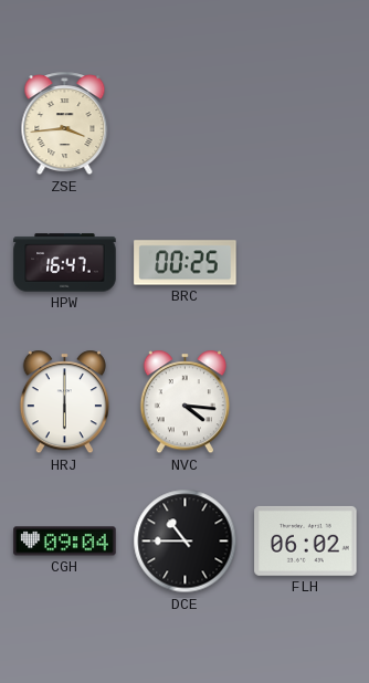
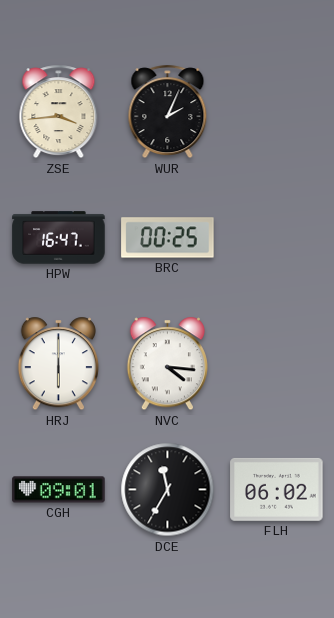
WUR: none -> 2:04
CGH: 09:04 -> 09:01
DCE: 10:45 -> 11:35
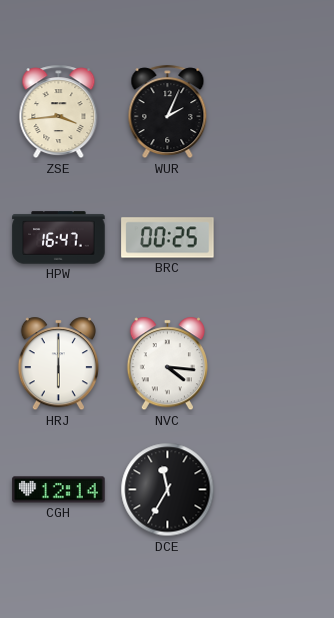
CGH: 09:01 -> 12:14
FLH: 06:02 -> none
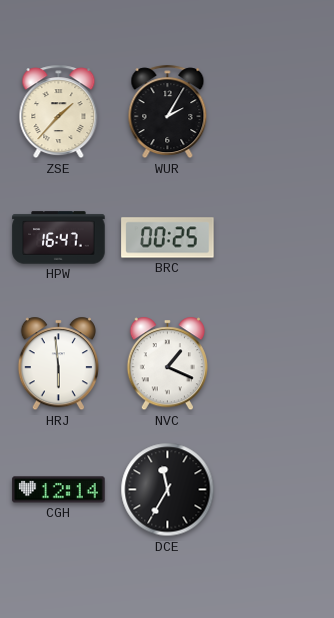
ZSE: 3:44 -> 1:37
WUR: 2:04 -> 2:05
HRJ: 6:00 -> 5:59
NVC: 4:16 -> 1:19
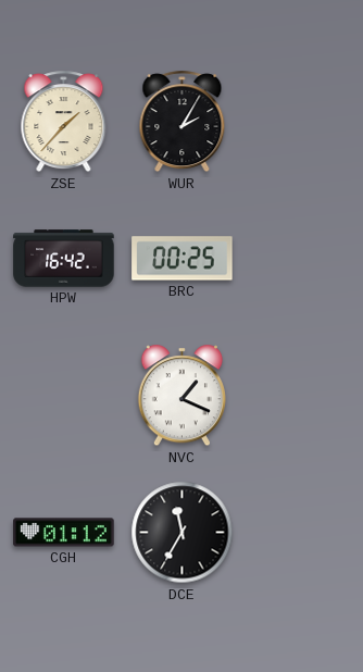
HPW: 16:47 -> 16:42
HRJ: 5:59 -> none
CGH: 12:14 -> 01:12
